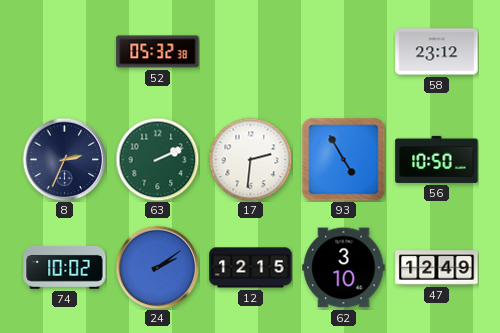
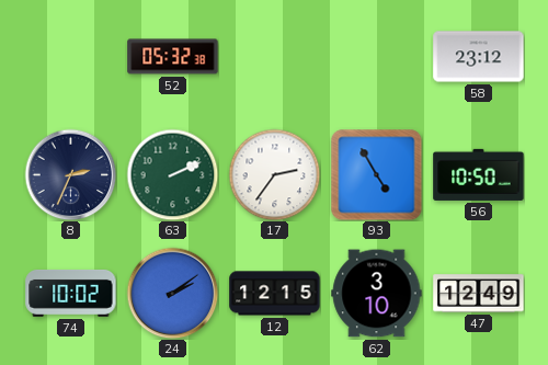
17: 2:31 -> 2:36
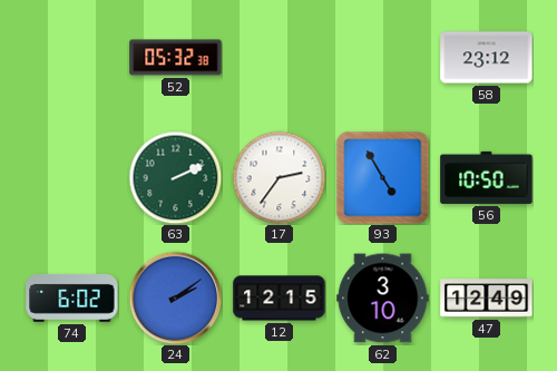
8: 2:34 -> none
74: 10:02 -> 6:02
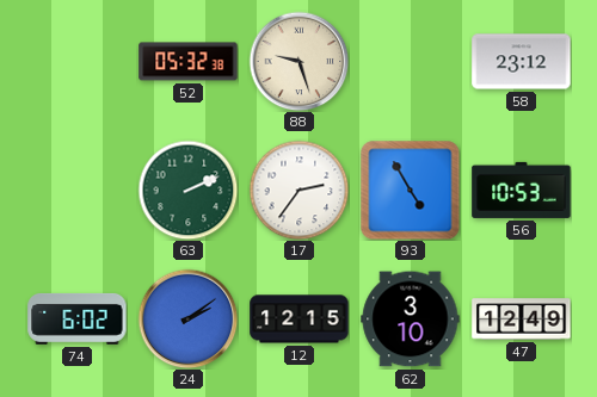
88: none -> 9:27
56: 10:50 -> 10:53
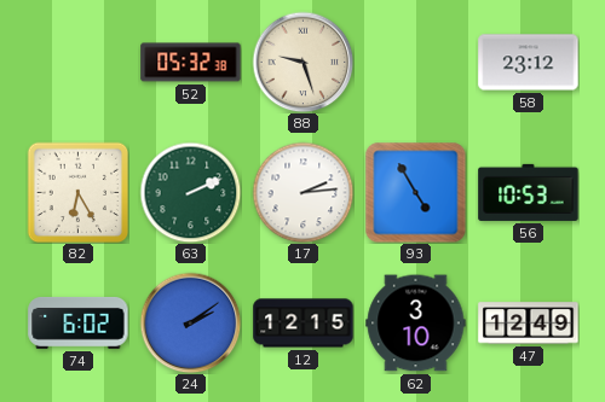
82: none -> 6:25
17: 2:36 -> 2:14
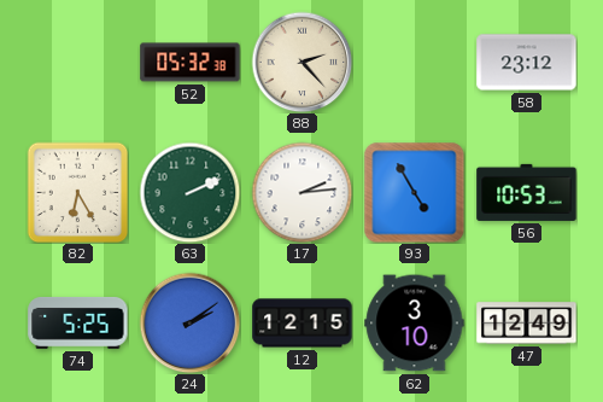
88: 9:27 -> 2:23
74: 6:02 -> 5:25
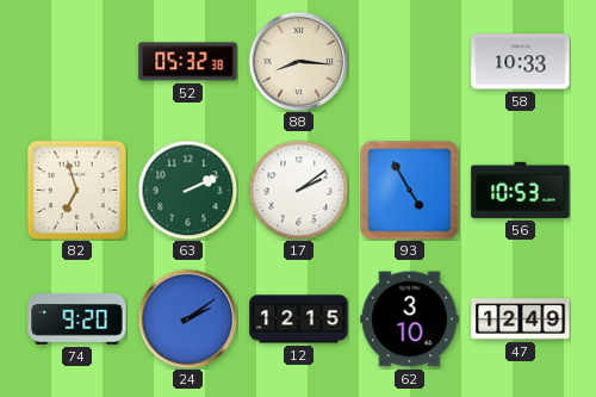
88: 2:23 -> 8:16
58: 23:12 -> 10:33
82: 6:25 -> 6:57
17: 2:14 -> 2:09
74: 5:25 -> 9:20
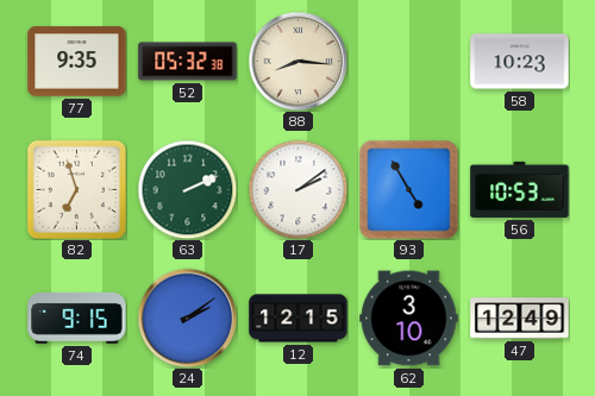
77: none -> 9:35
58: 10:33 -> 10:23
74: 9:20 -> 9:15
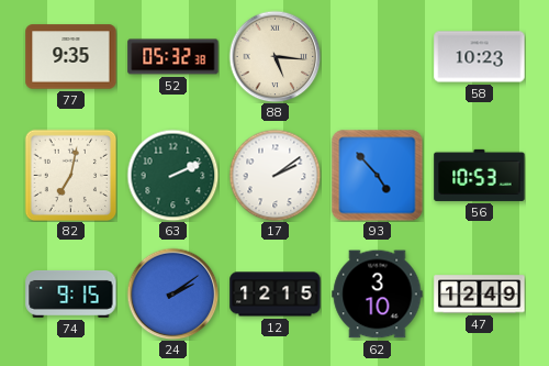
88: 8:16 -> 5:16
82: 6:57 -> 7:02
93: 4:55 -> 4:53
